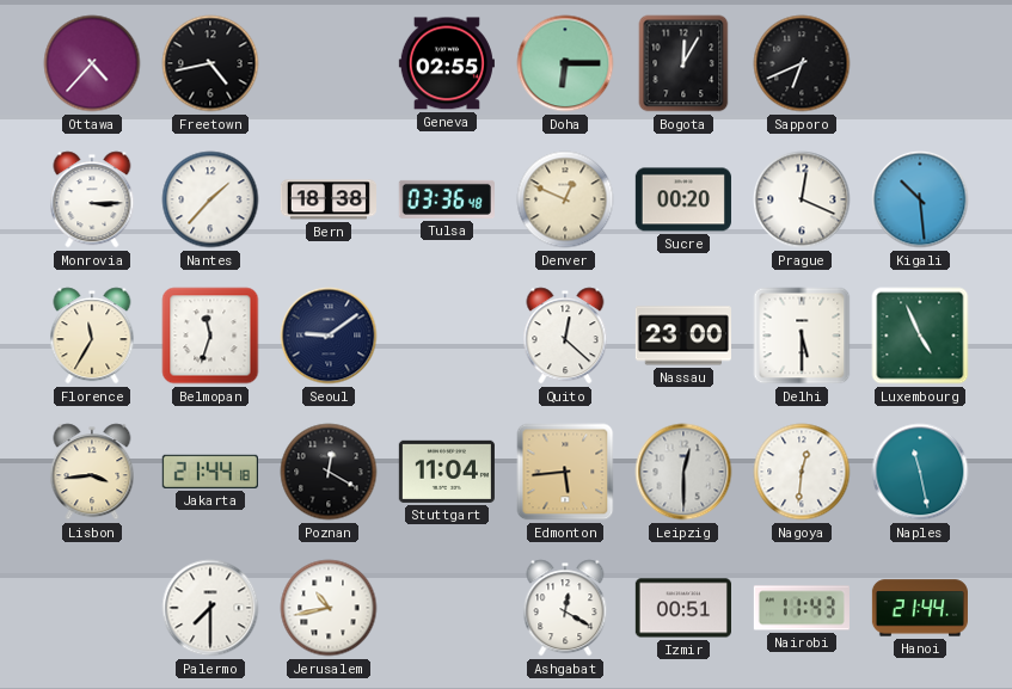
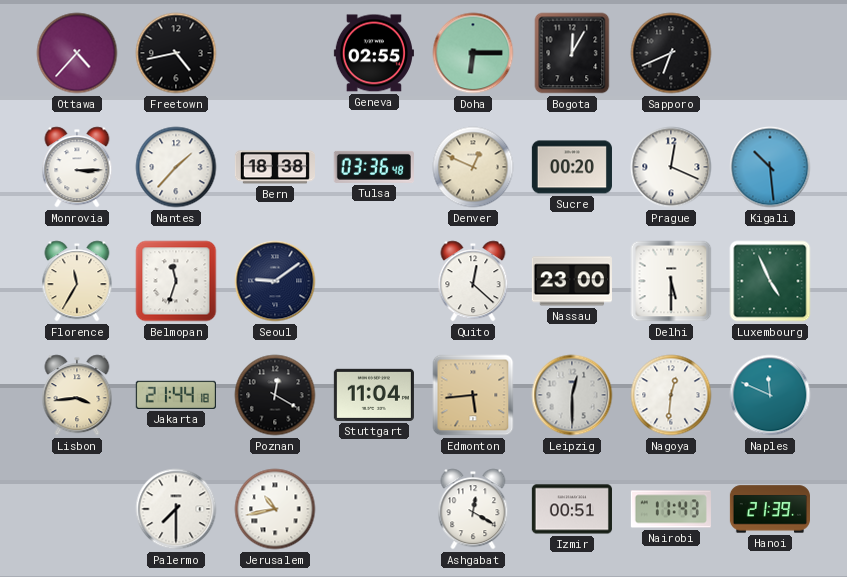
Naples: 11:28 -> 11:49
Hanoi: 21:44 -> 21:39
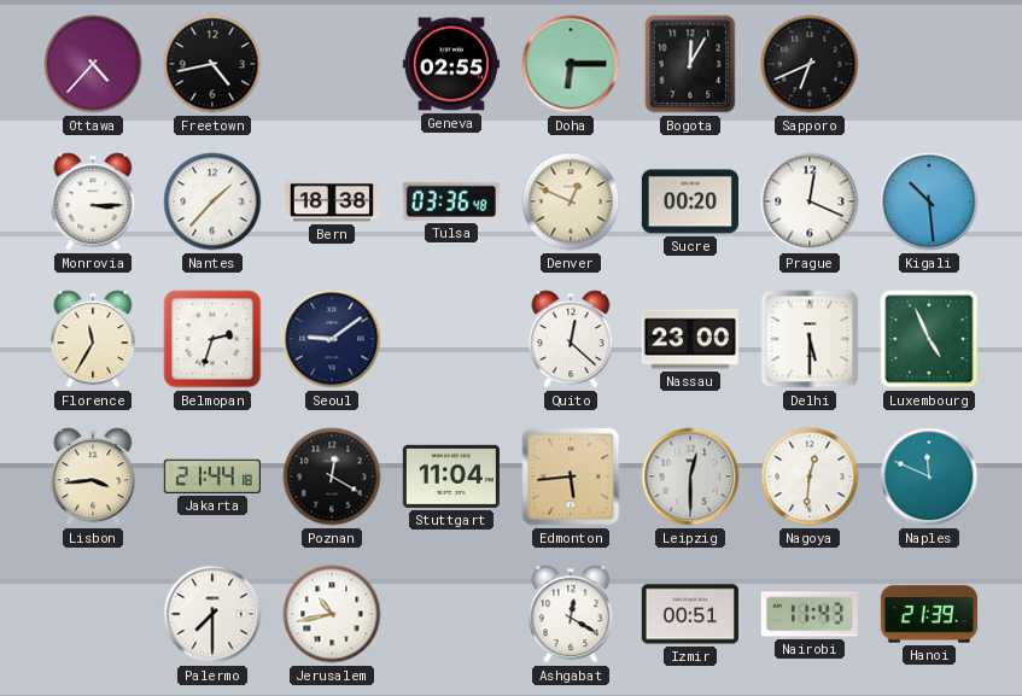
Belmopan: 11:33 -> 2:33
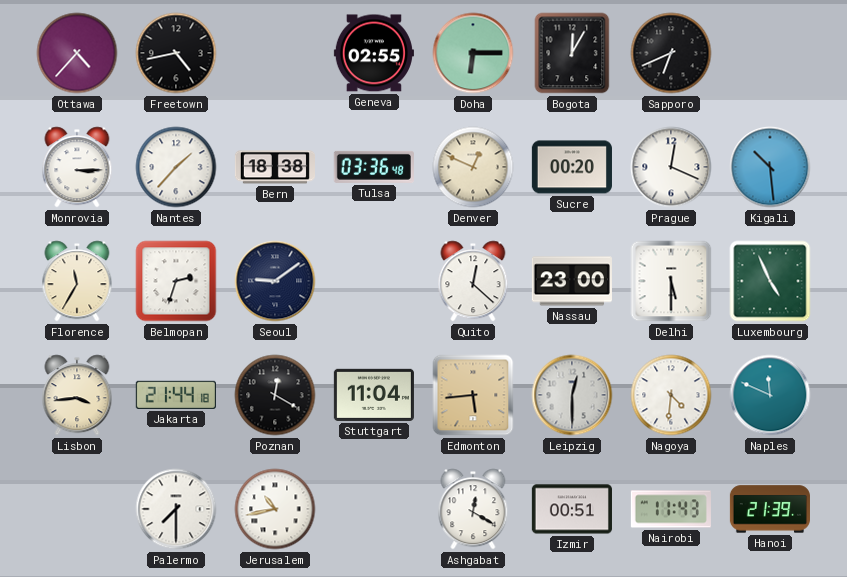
Nagoya: 12:31 -> 4:31
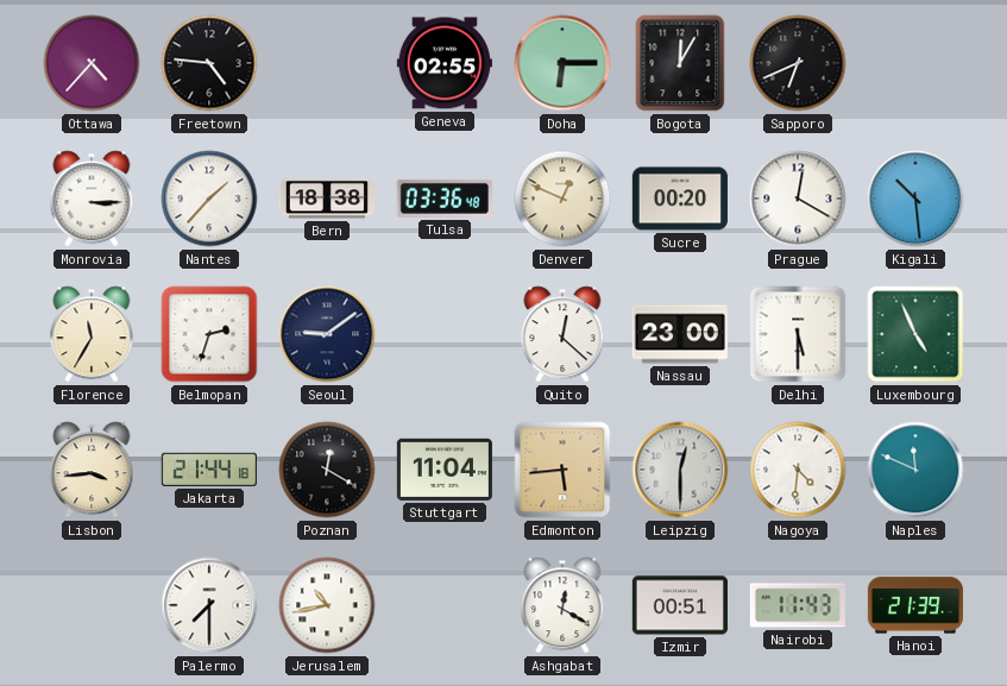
Freetown: 4:43 -> 4:46
Prague: 12:19 -> 12:20
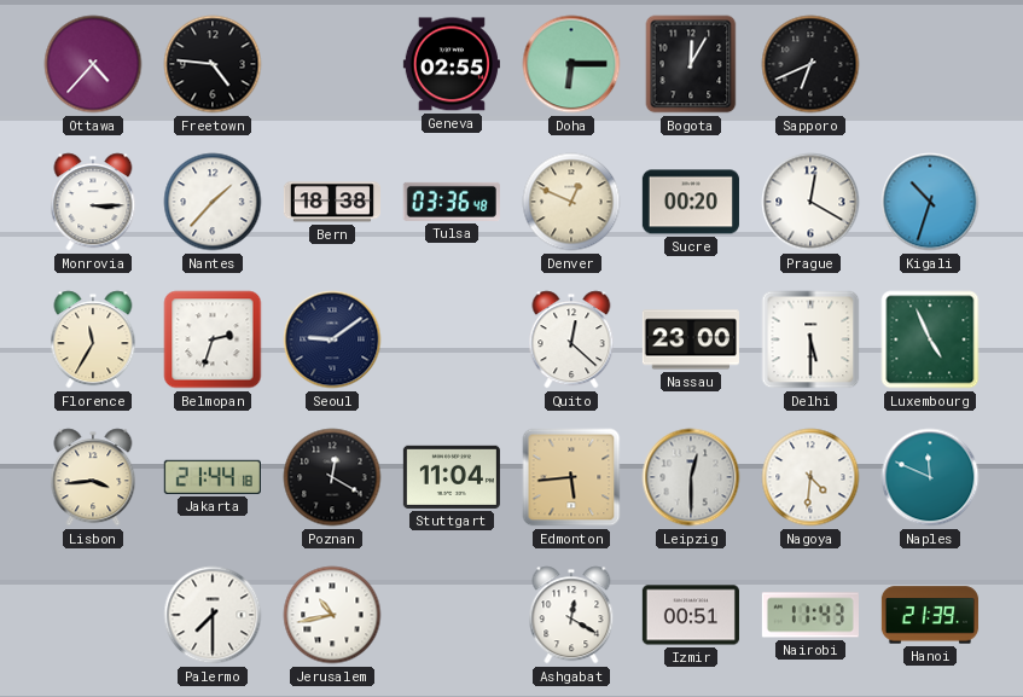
Kigali: 10:29 -> 10:33
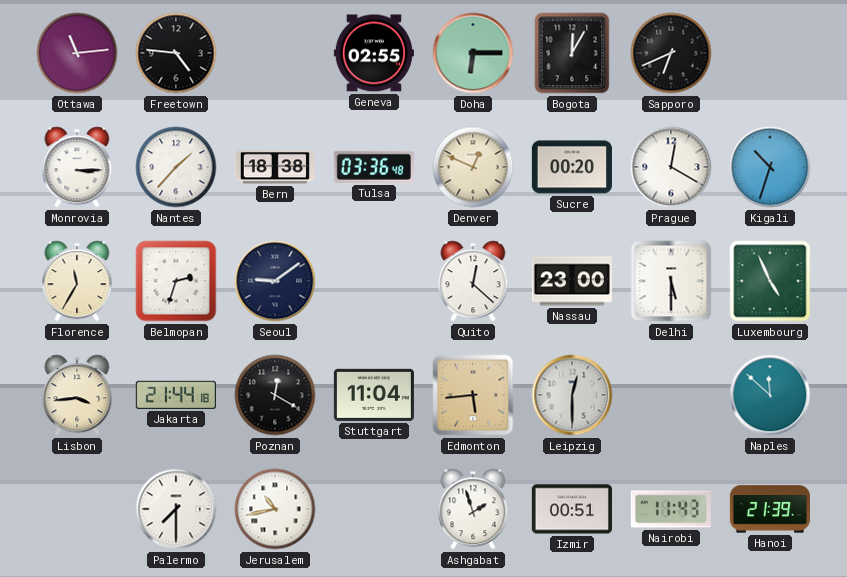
Ottawa: 4:37 -> 11:14
Nagoya: 4:31 -> none
Naples: 11:49 -> 11:52
Ashgabat: 12:20 -> 1:57
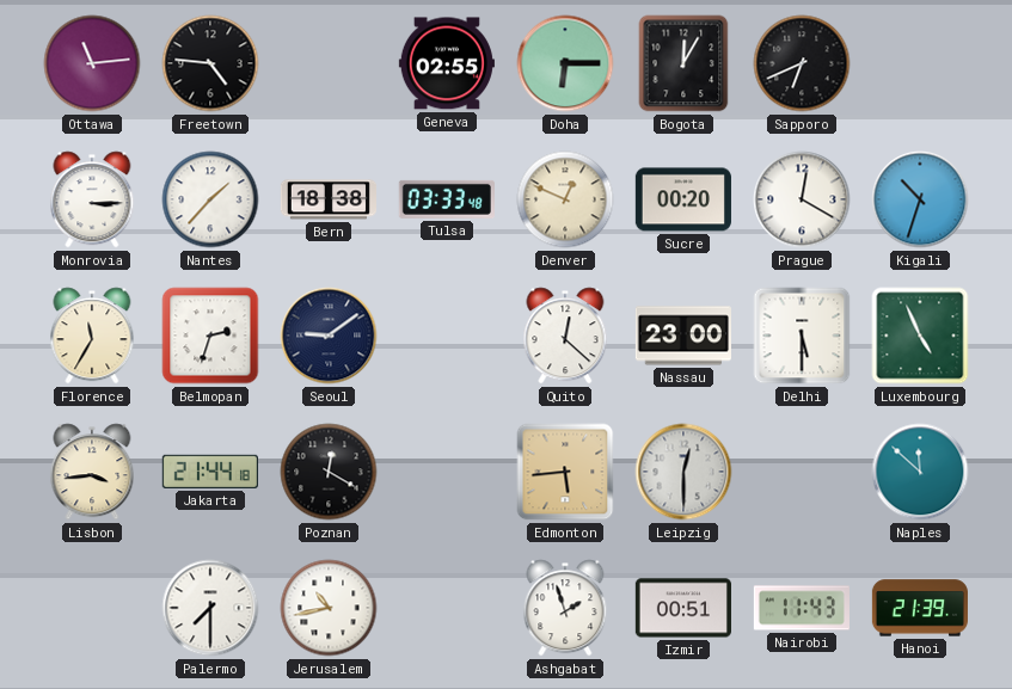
Tulsa: 03:36 -> 03:33
Stuttgart: 11:04 -> none
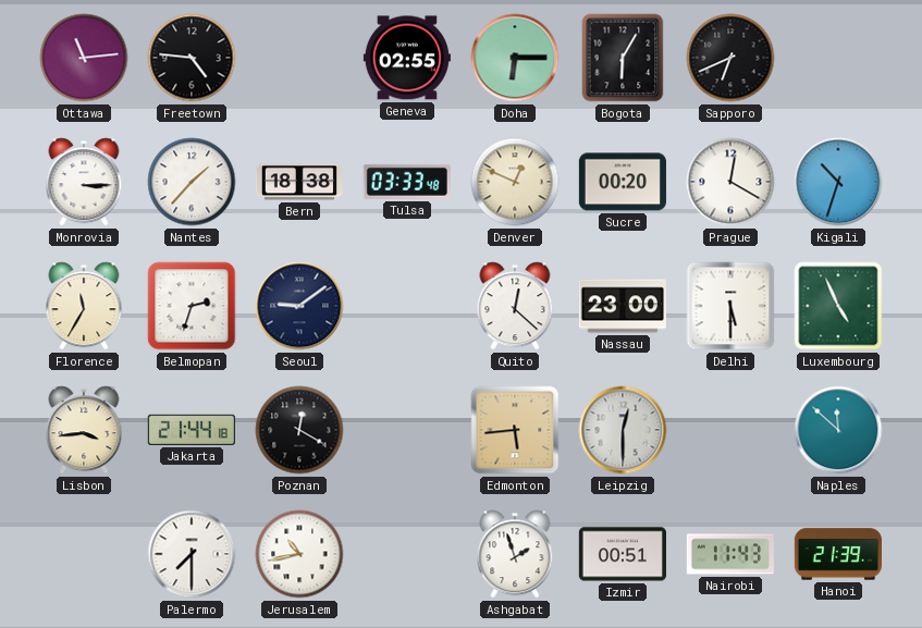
Bogota: 12:05 -> 6:05
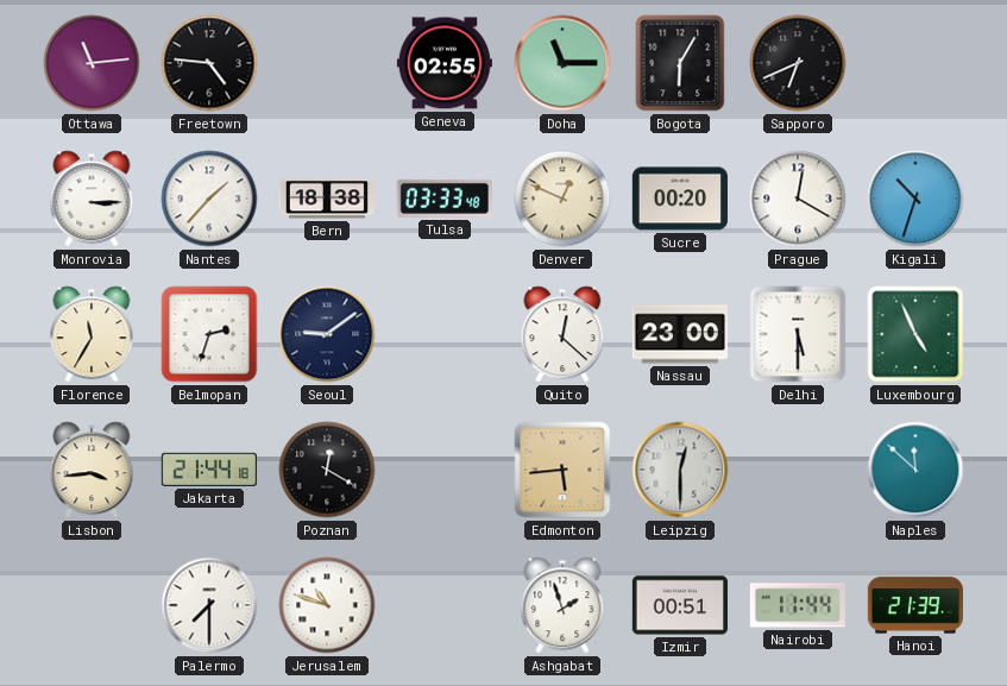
Doha: 6:15 -> 11:15
Jerusalem: 10:43 -> 10:48
Nairobi: 11:43 -> 11:44
